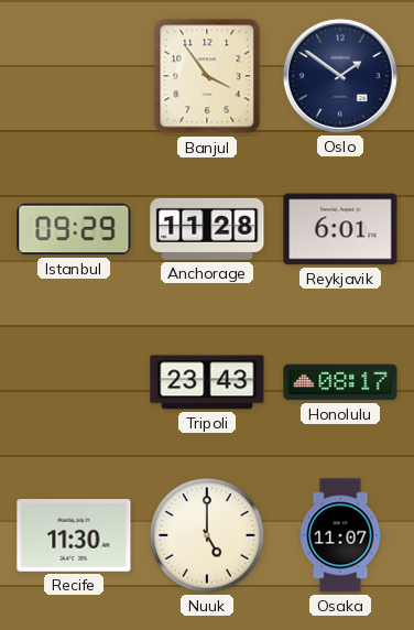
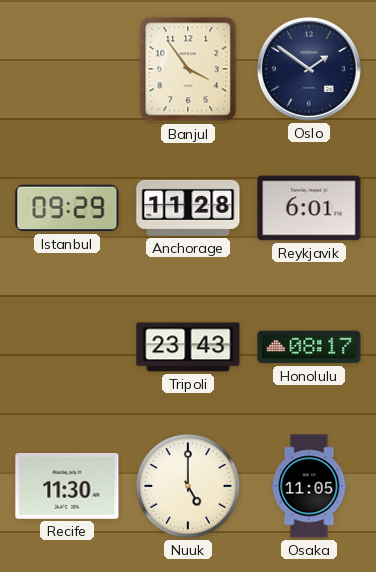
Osaka: 11:07 -> 11:05
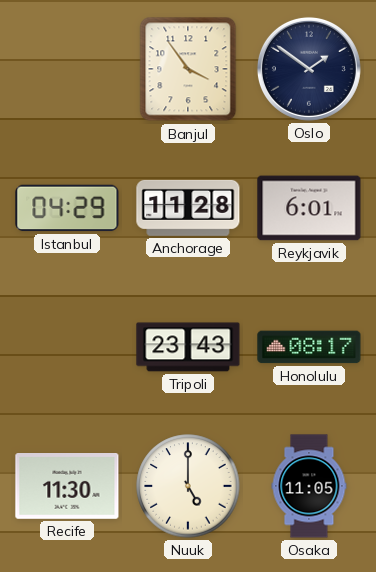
Istanbul: 09:29 -> 04:29
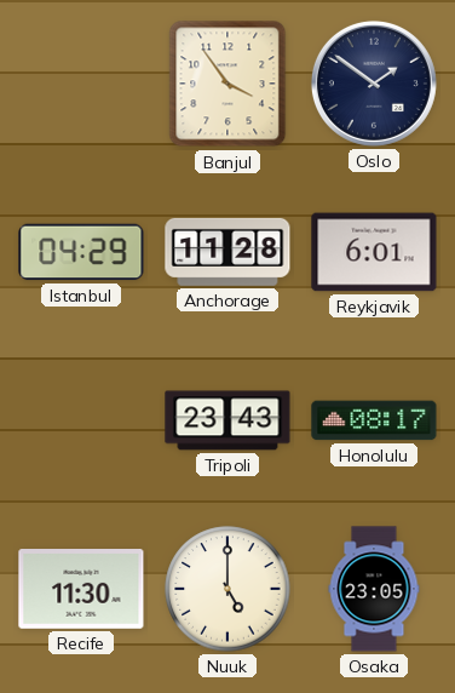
Osaka: 11:05 -> 23:05
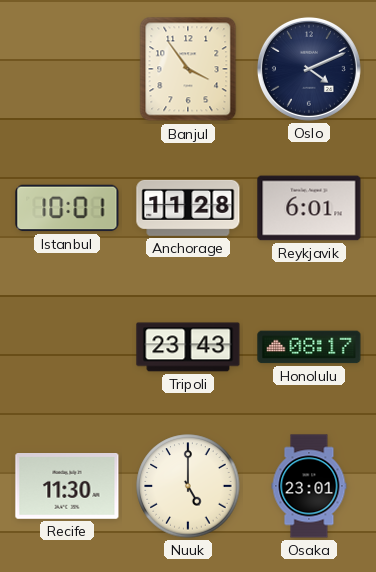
Oslo: 1:51 -> 4:11
Istanbul: 04:29 -> 10:01
Osaka: 23:05 -> 23:01
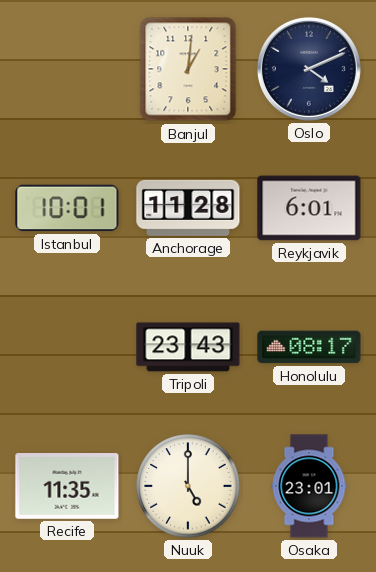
Banjul: 3:54 -> 1:01
Recife: 11:30 -> 11:35
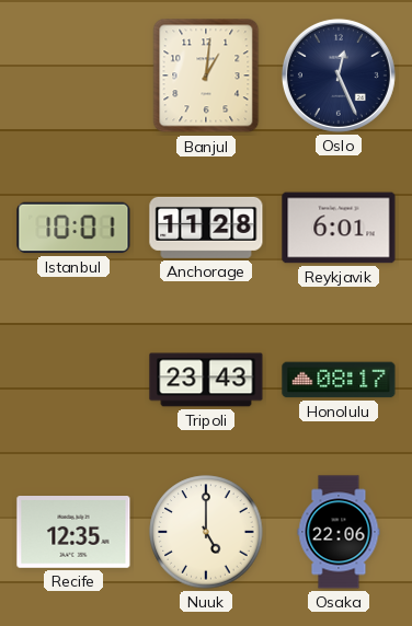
Oslo: 4:11 -> 12:26
Recife: 11:35 -> 12:35
Osaka: 23:01 -> 22:06
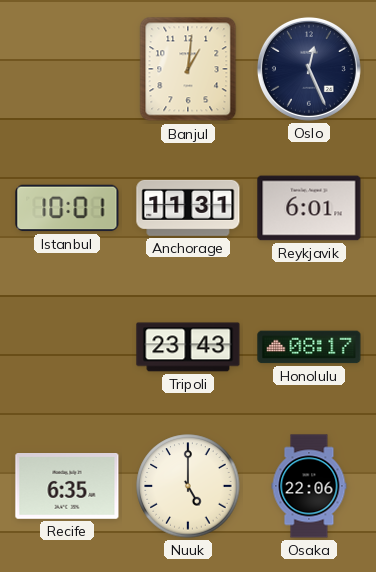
Anchorage: 11:28 -> 11:31
Recife: 12:35 -> 6:35
